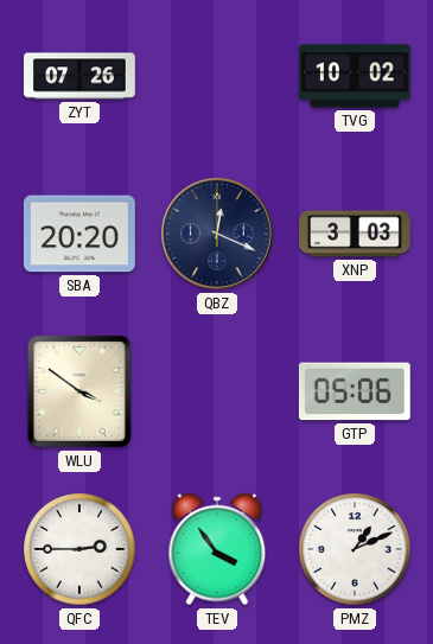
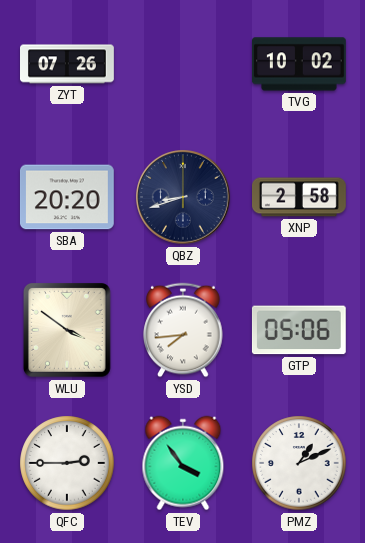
QBZ: 12:19 -> 8:42
XNP: 3:03 -> 2:58
YSD: none -> 7:44
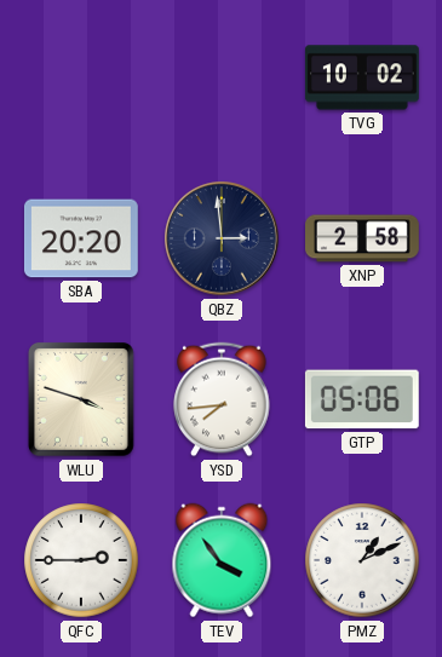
ZYT: 07:26 -> none
QBZ: 8:42 -> 2:59
WLU: 3:51 -> 3:48
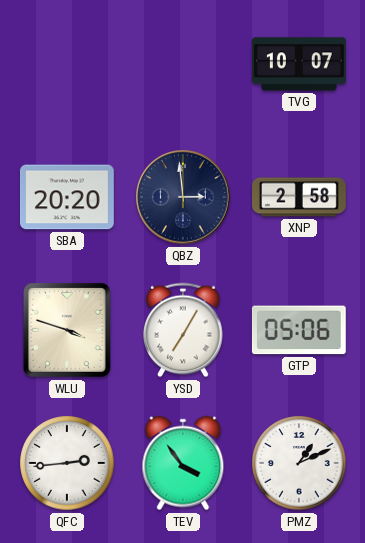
TVG: 10:02 -> 10:07
YSD: 7:44 -> 7:05
QFC: 2:45 -> 2:44
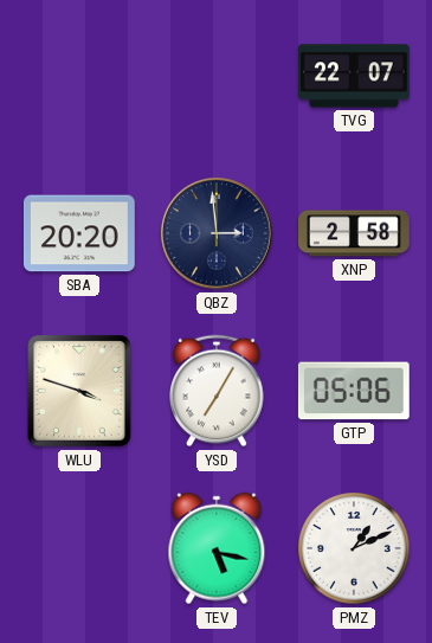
TVG: 10:07 -> 22:07
QFC: 2:44 -> none
TEV: 3:54 -> 5:17
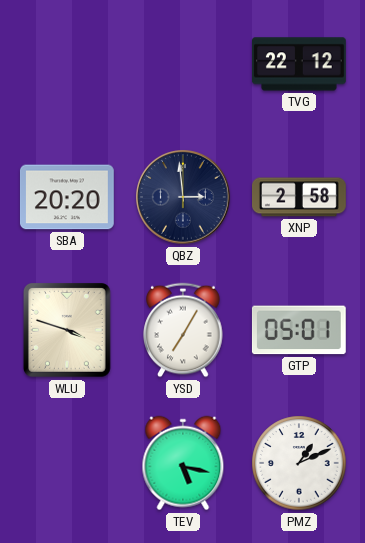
TVG: 22:07 -> 22:12
GTP: 05:06 -> 05:01
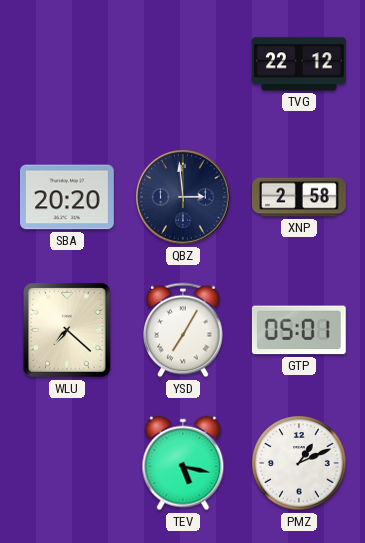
WLU: 3:48 -> 7:22
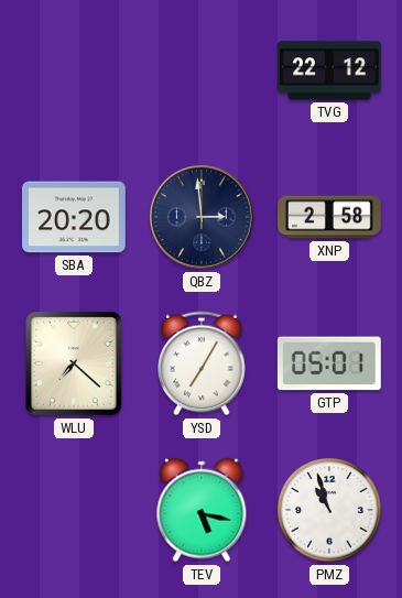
PMZ: 1:11 -> 10:57
